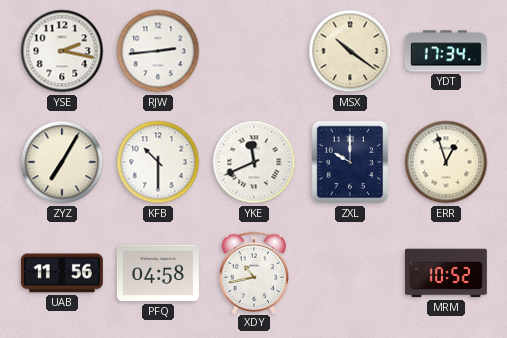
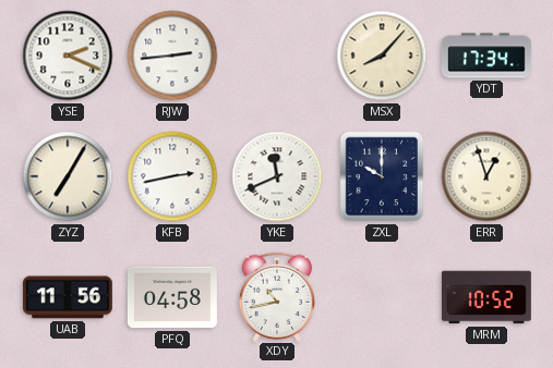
YSE: 2:17 -> 2:19
MSX: 10:21 -> 8:07
KFB: 10:30 -> 2:43
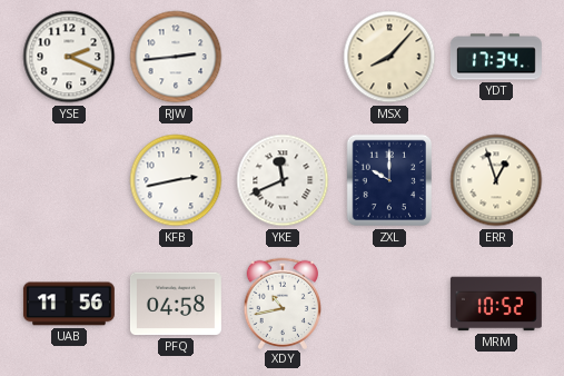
ZYZ: 7:05 -> none
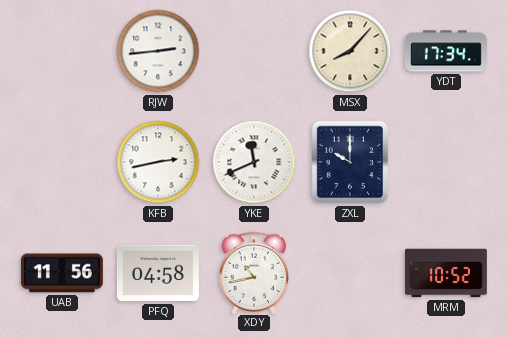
YSE: 2:19 -> none
ERR: 12:57 -> none
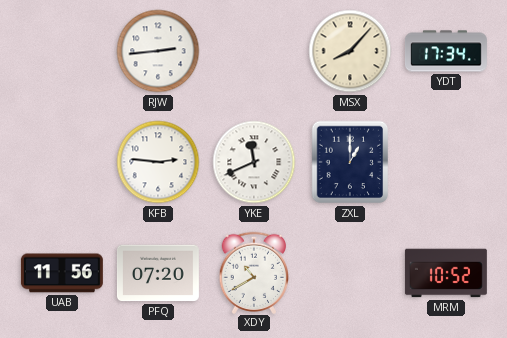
KFB: 2:43 -> 2:46
ZXL: 10:00 -> 1:00
PFQ: 04:58 -> 07:20
XDY: 10:43 -> 10:40
